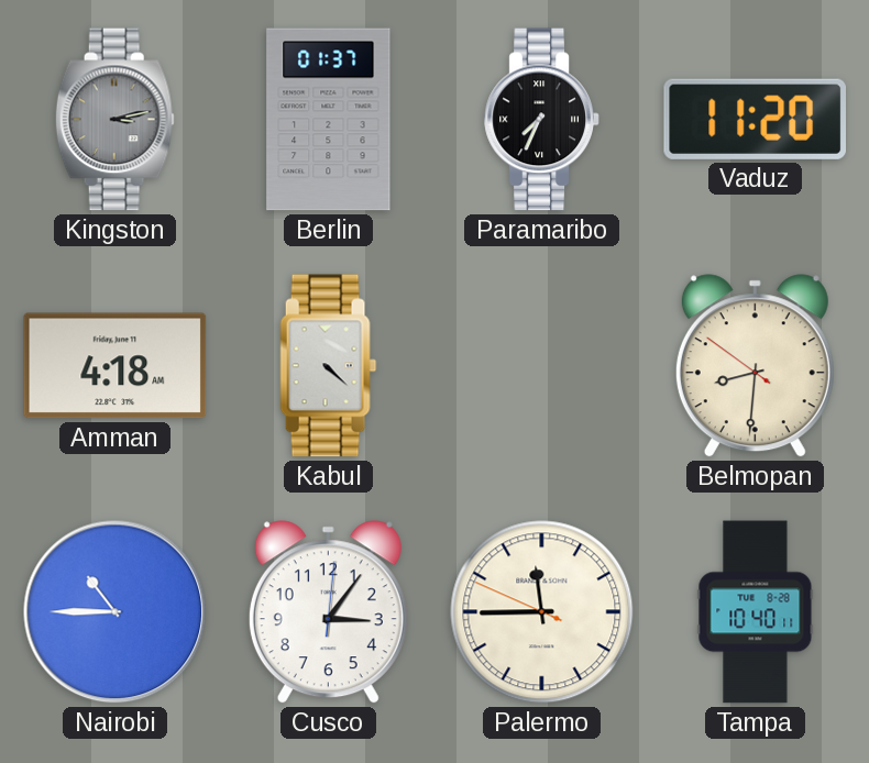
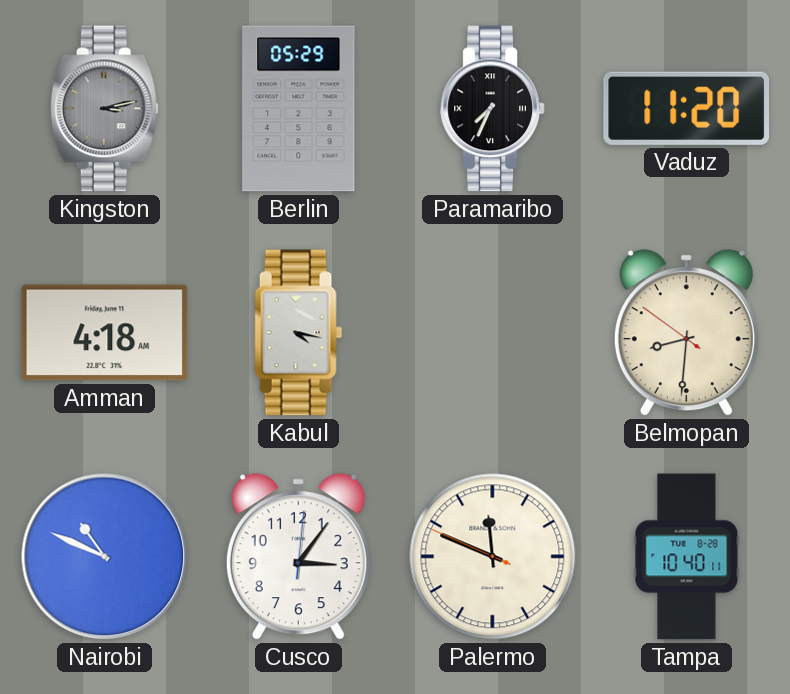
Berlin: 01:37 -> 05:29
Kabul: 4:22 -> 4:17
Nairobi: 10:45 -> 10:49
Palermo: 11:44 -> 11:48
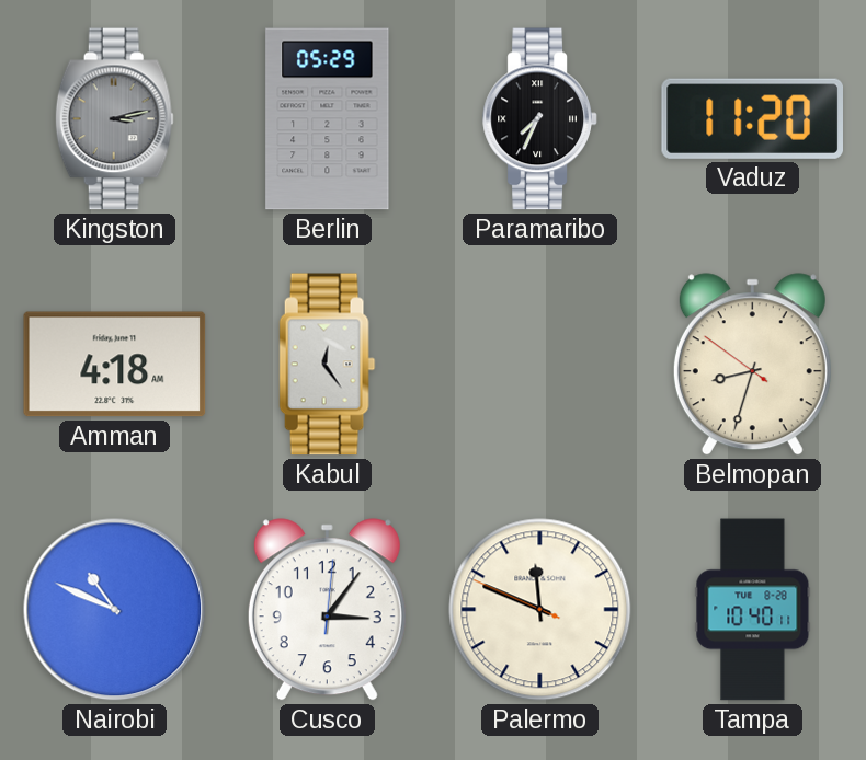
Kabul: 4:17 -> 12:24
Belmopan: 8:30 -> 8:32
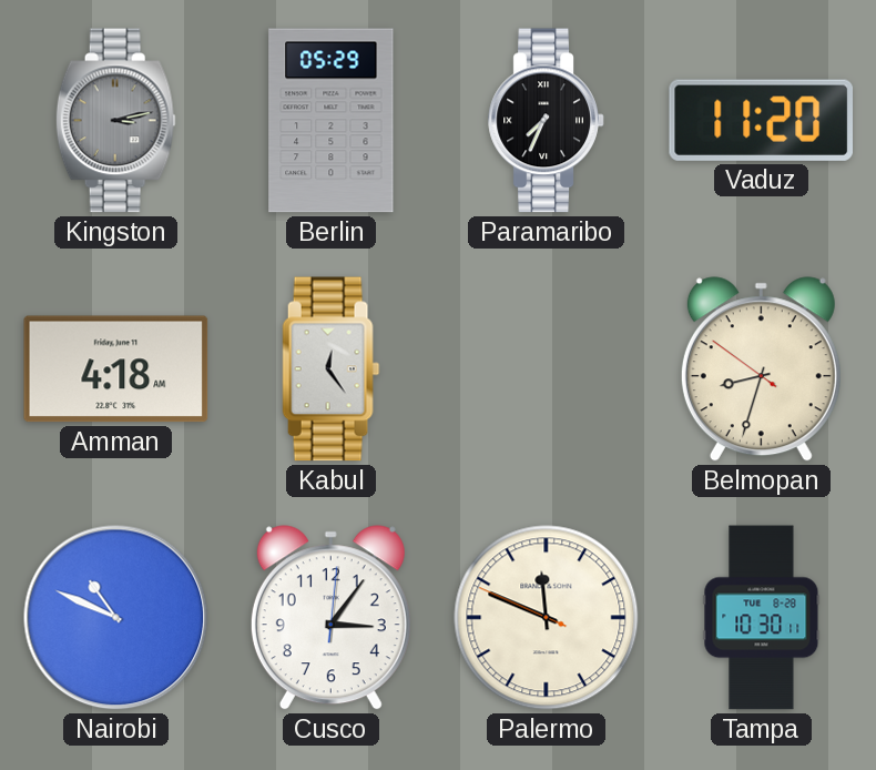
Tampa: 10:40 -> 10:30
